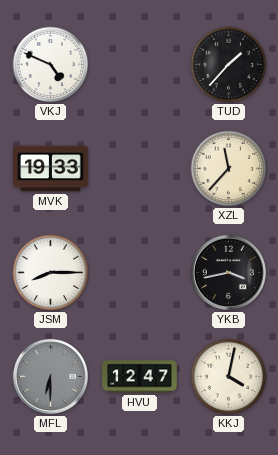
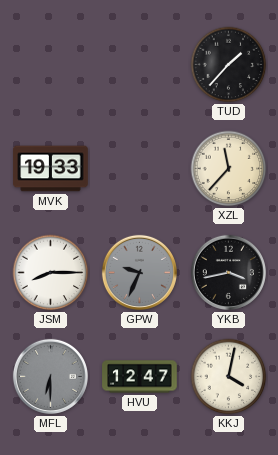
VKJ: 4:49 -> none
GPW: none -> 9:34
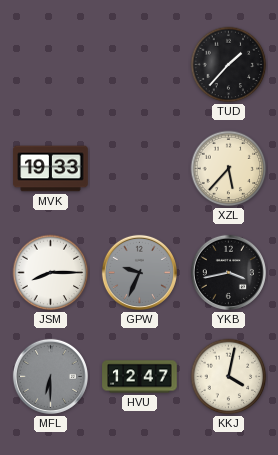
XZL: 11:37 -> 5:37
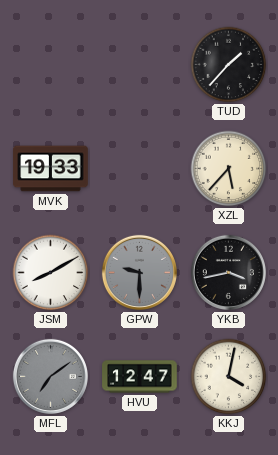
JSM: 8:15 -> 8:10
GPW: 9:34 -> 9:30
MFL: 6:30 -> 7:09
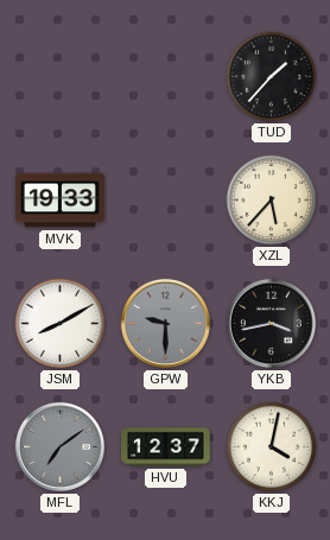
HVU: 12:47 -> 12:37
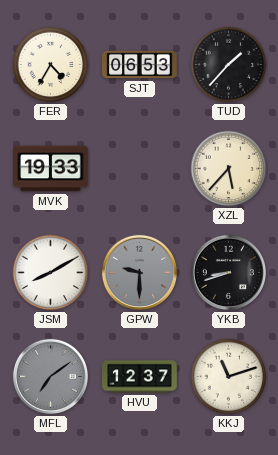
FER: none -> 4:35
SJT: none -> 06:53
YKB: 3:43 -> 8:42
KKJ: 4:02 -> 11:12
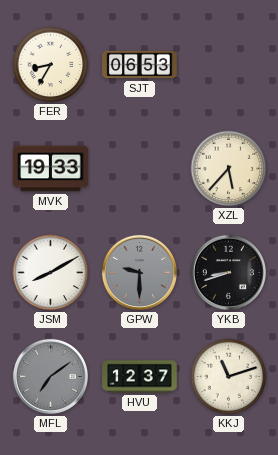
FER: 4:35 -> 8:35
TUD: 1:37 -> none
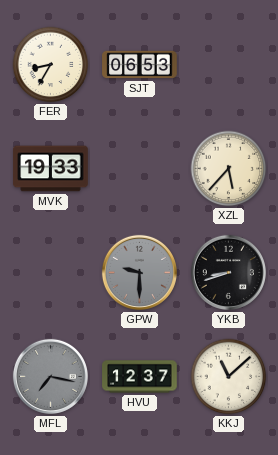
JSM: 8:10 -> none
MFL: 7:09 -> 7:17
KKJ: 11:12 -> 11:08
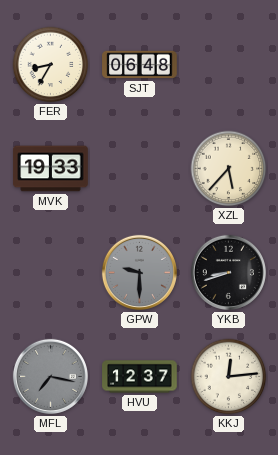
SJT: 06:53 -> 06:48
KKJ: 11:08 -> 12:14
